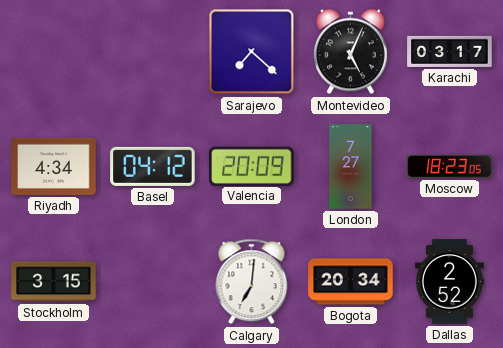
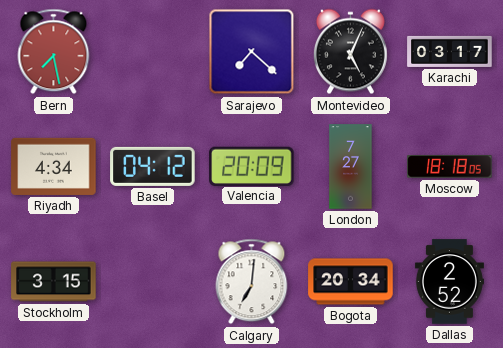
Bern: none -> 7:28
Moscow: 18:23 -> 18:18
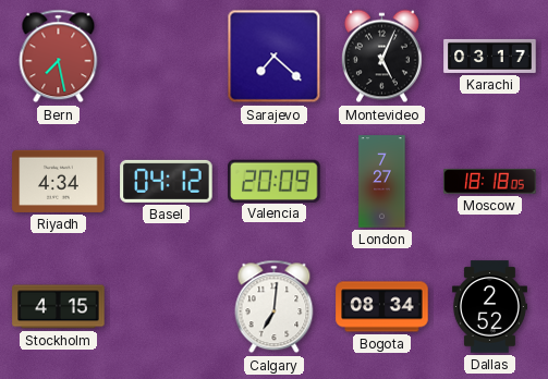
Stockholm: 3:15 -> 4:15
Bogota: 20:34 -> 08:34
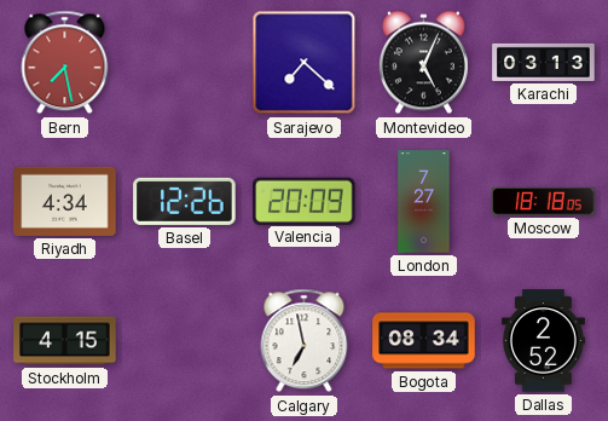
Karachi: 03:17 -> 03:13
Basel: 04:12 -> 12:26
Calgary: 7:01 -> 6:58
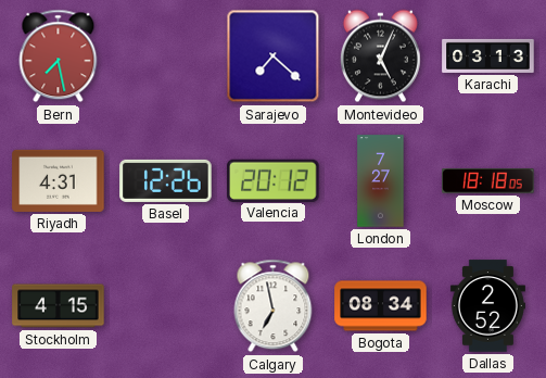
Riyadh: 4:34 -> 4:31
Valencia: 20:09 -> 20:12
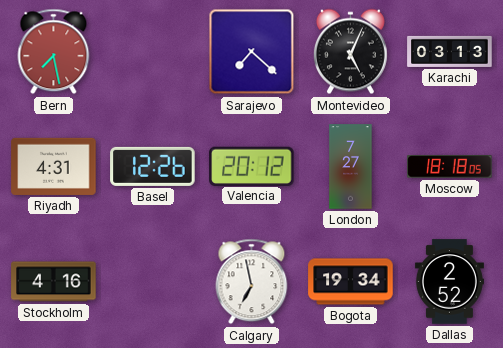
Stockholm: 4:15 -> 4:16
Bogota: 08:34 -> 19:34
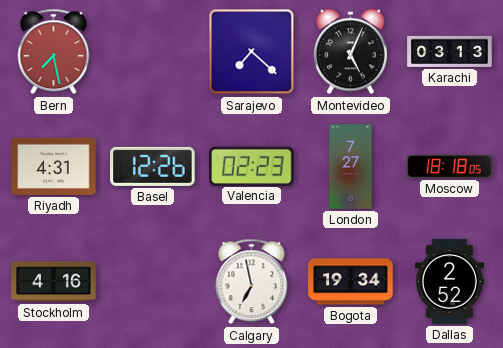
Valencia: 20:12 -> 02:23
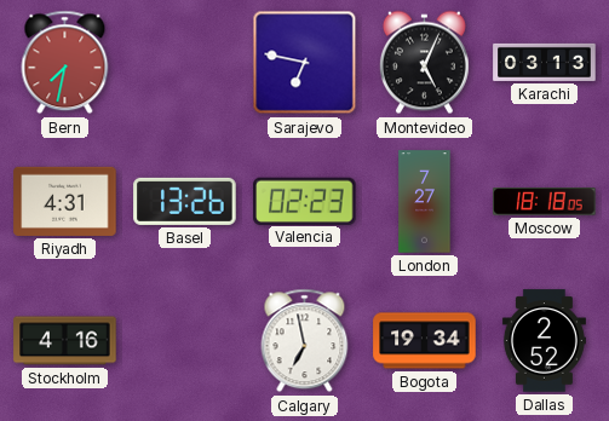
Bern: 7:28 -> 7:32
Sarajevo: 7:22 -> 6:47
Basel: 12:26 -> 13:26
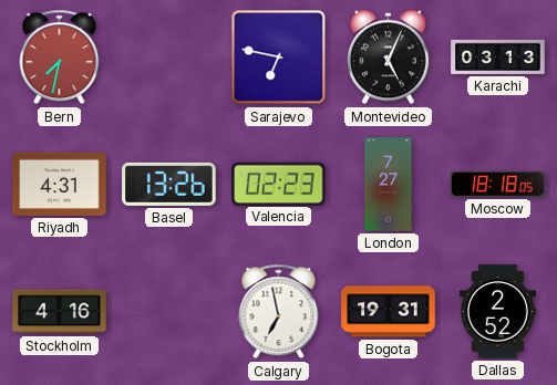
Bogota: 19:34 -> 19:31
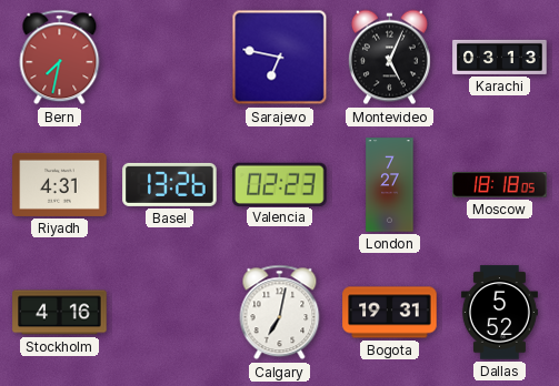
Calgary: 6:58 -> 7:02
Dallas: 2:52 -> 5:52
